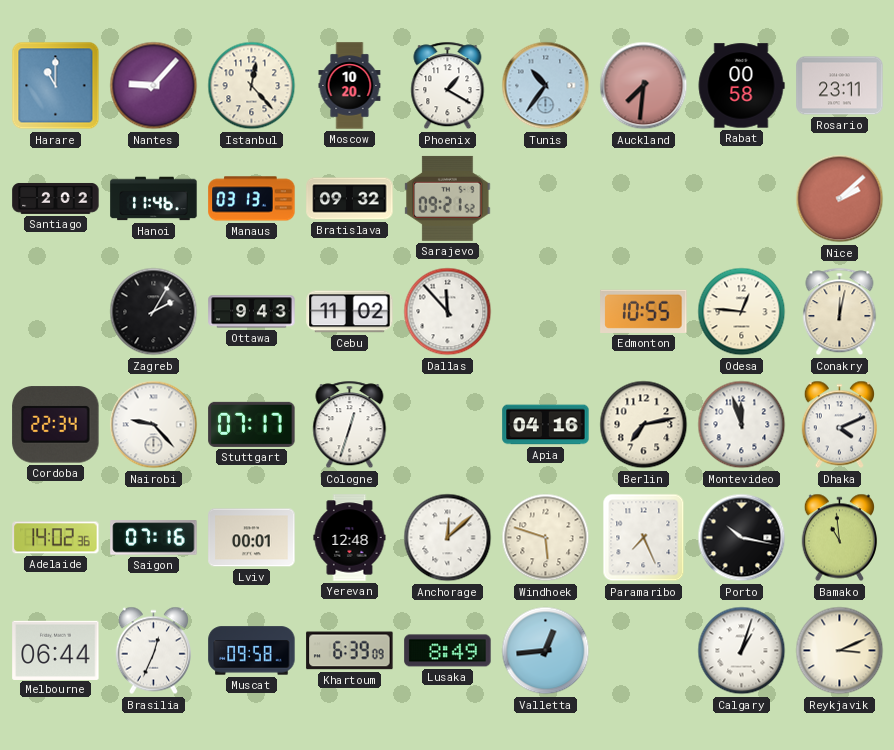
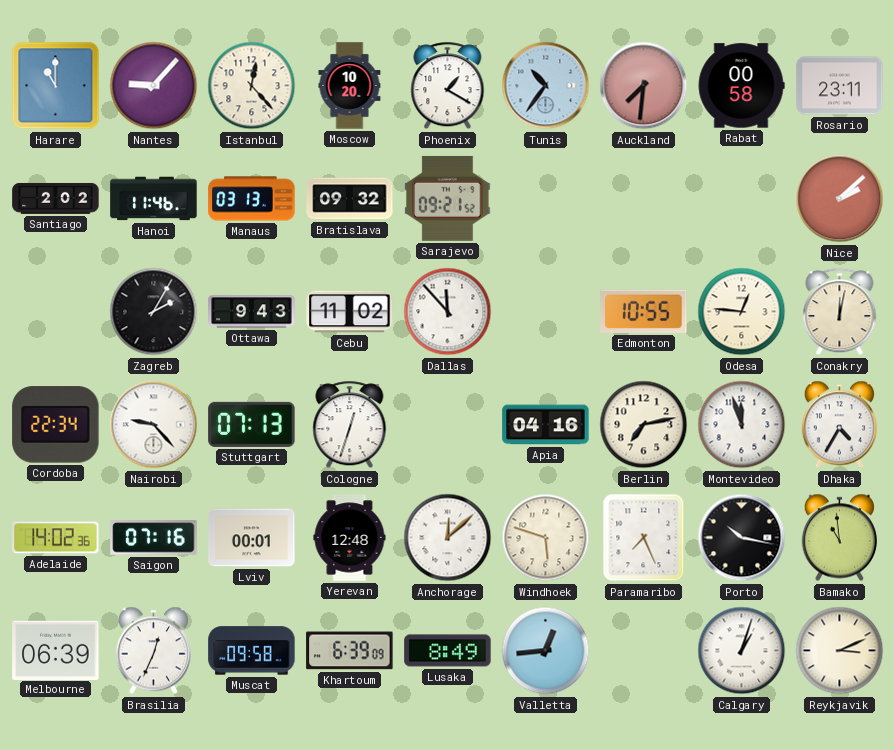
Stuttgart: 07:17 -> 07:13
Dhaka: 4:11 -> 4:35
Melbourne: 06:44 -> 06:39
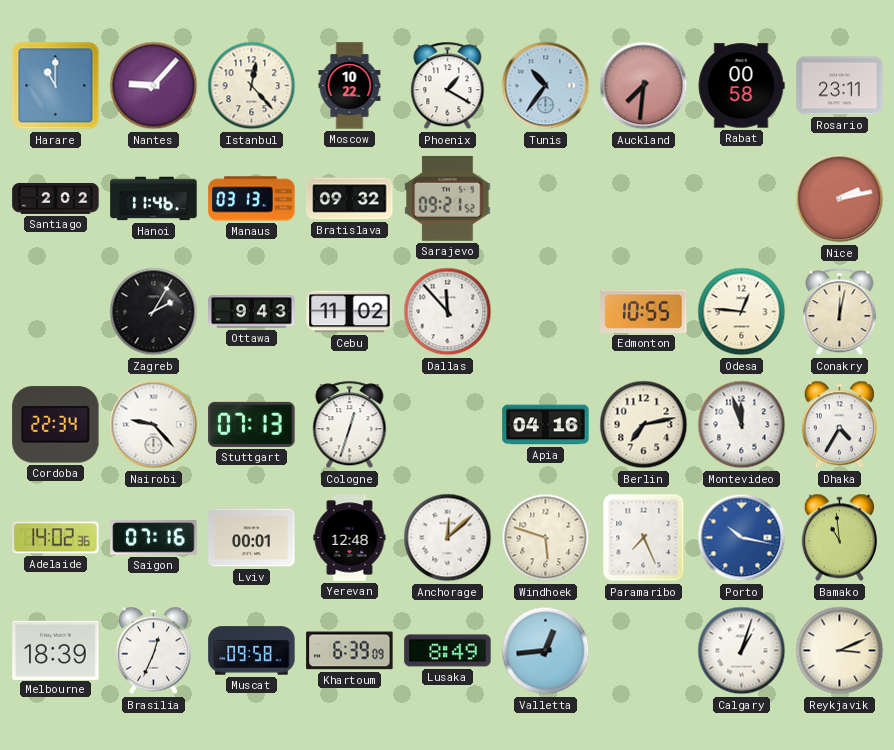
Moscow: 10:20 -> 10:22
Nice: 2:08 -> 2:13
Porto dial: black -> blue
Melbourne: 06:39 -> 18:39
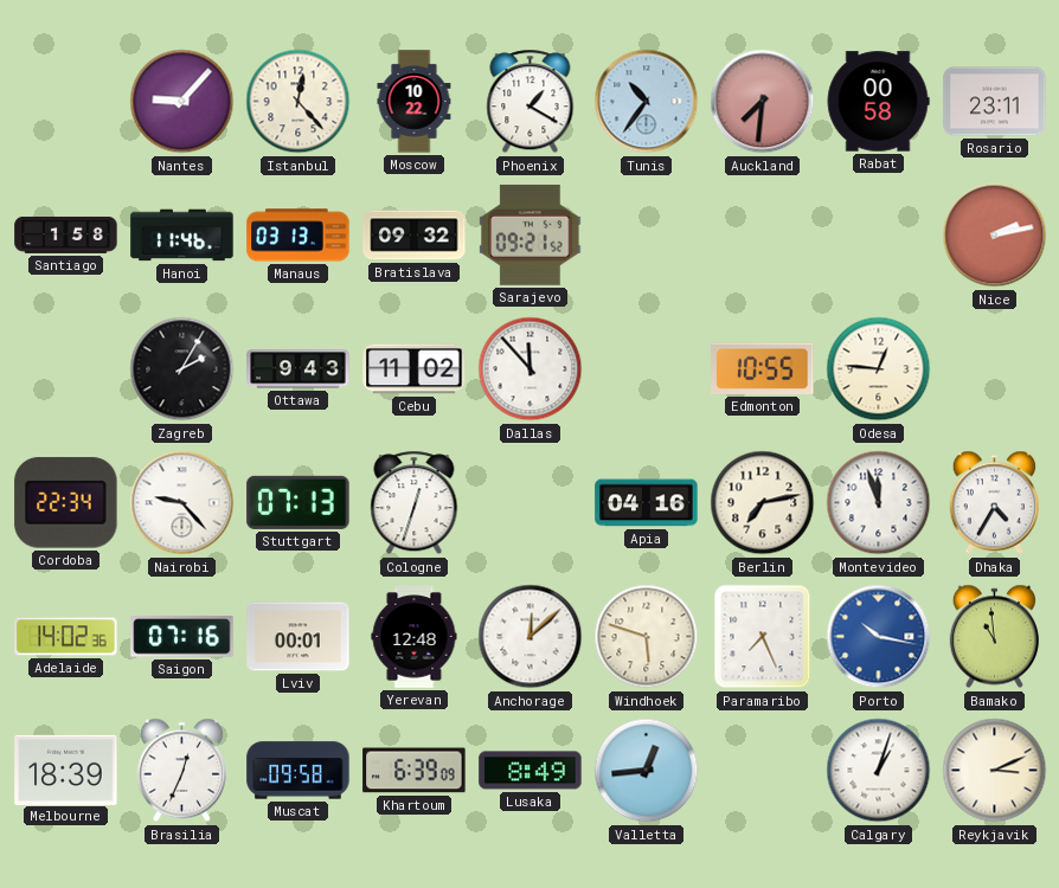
Harare: 11:00 -> none
Santiago: 2:02 -> 1:58
Conakry: 12:02 -> none
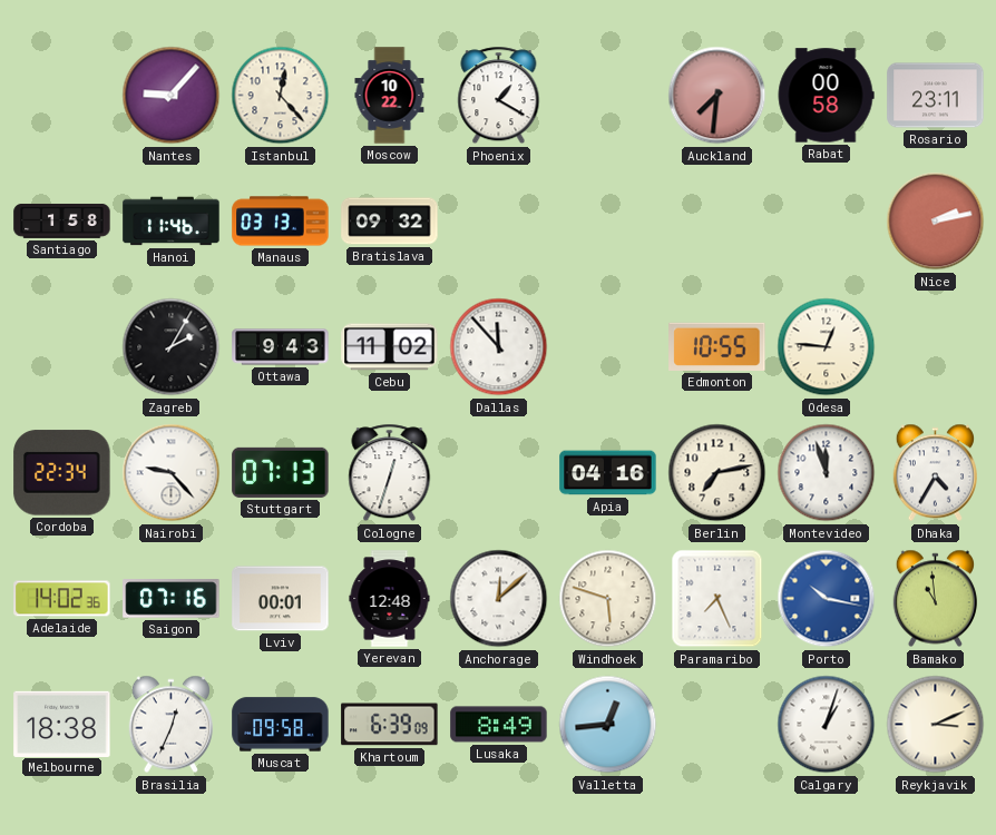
Tunis: 10:36 -> none
Sarajevo: 09:21 -> none
Melbourne: 18:39 -> 18:38
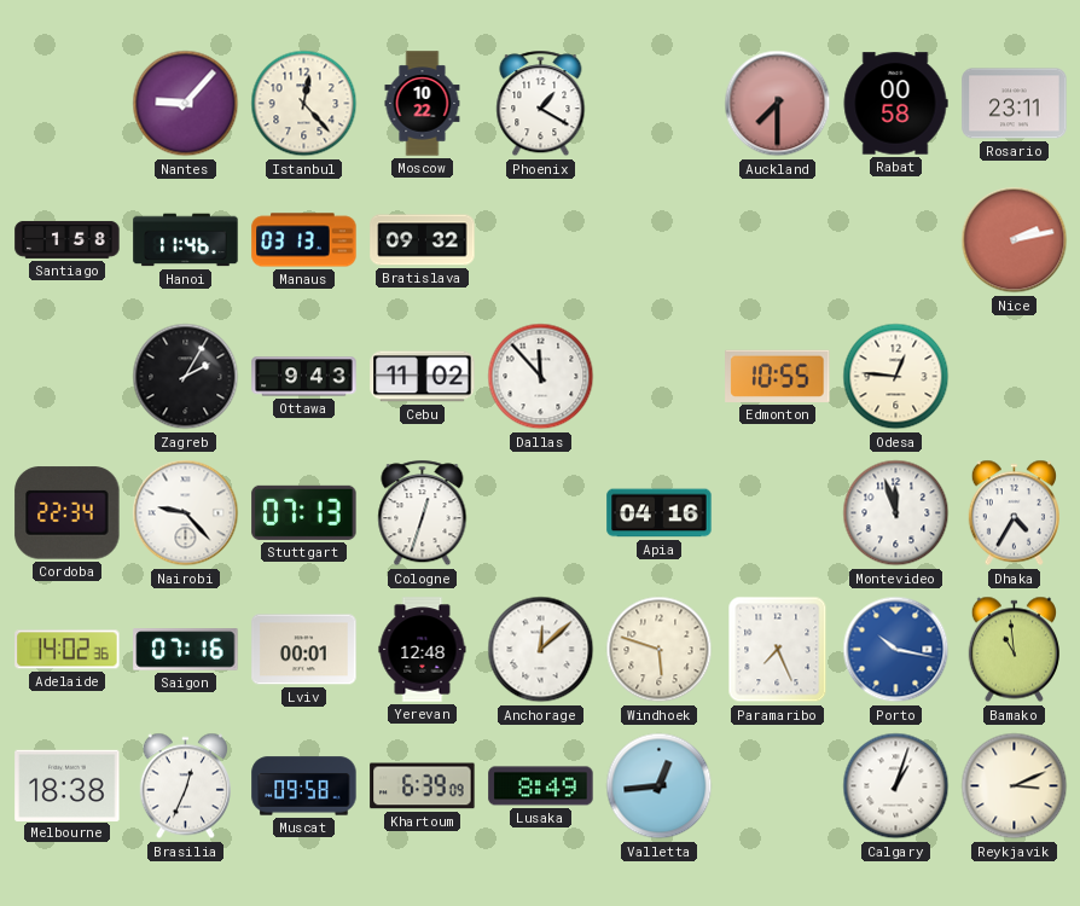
Auckland: 7:31 -> 7:30
Berlin: 7:13 -> none
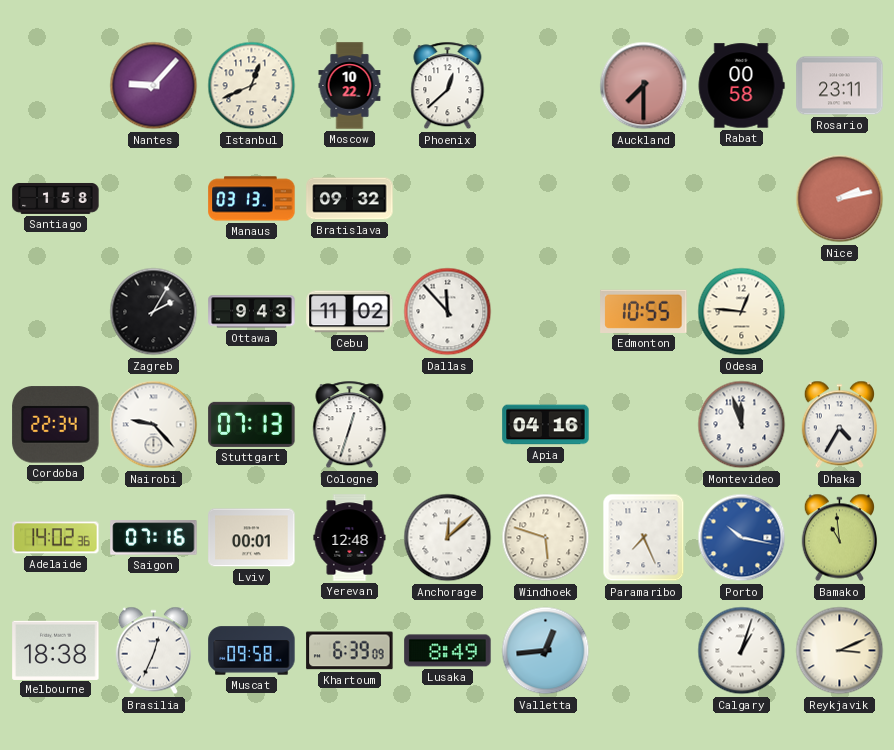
Istanbul: 12:23 -> 12:41
Phoenix: 1:20 -> 12:38
Hanoi: 11:46 -> none
